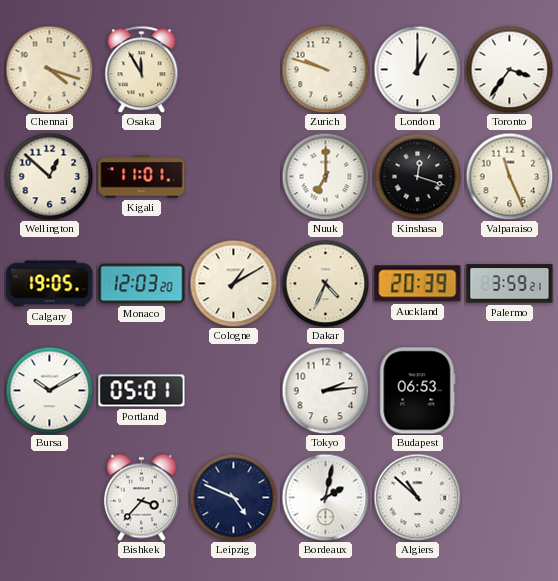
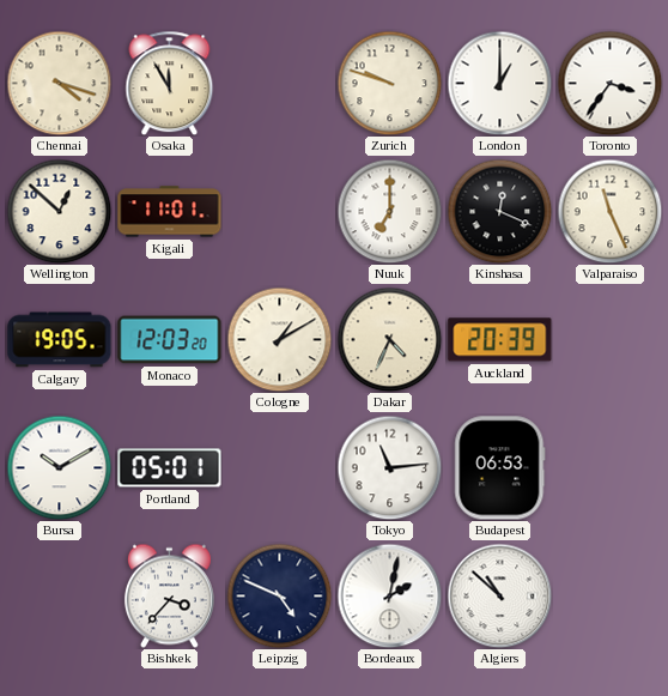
Kinshasa: 12:18 -> 12:19
Palermo: 3:59 -> none
Tokyo: 2:14 -> 11:14
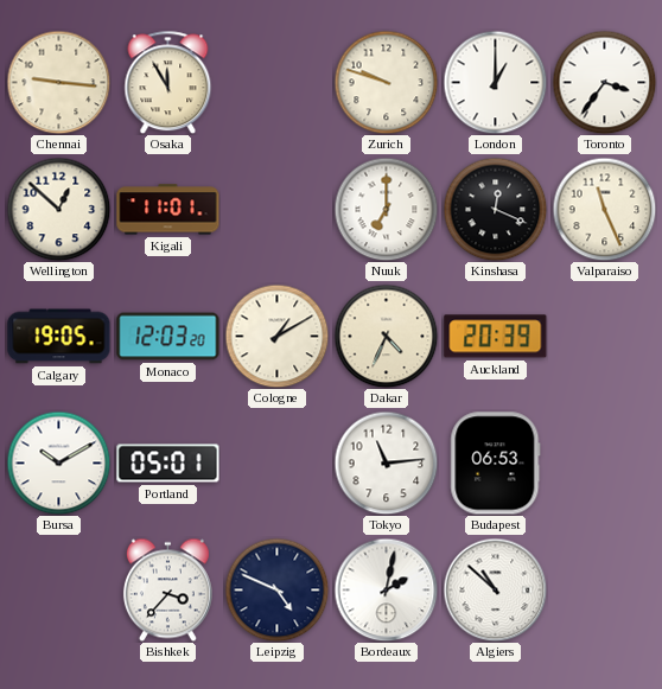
Chennai: 4:18 -> 9:16
